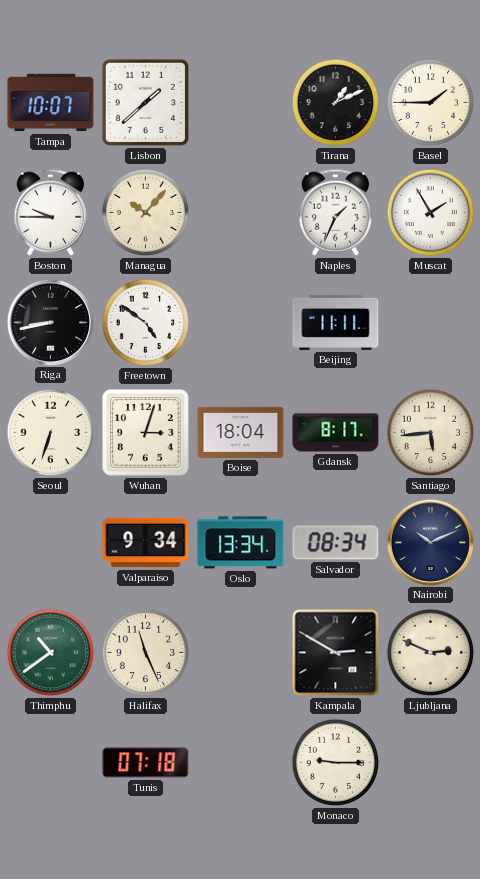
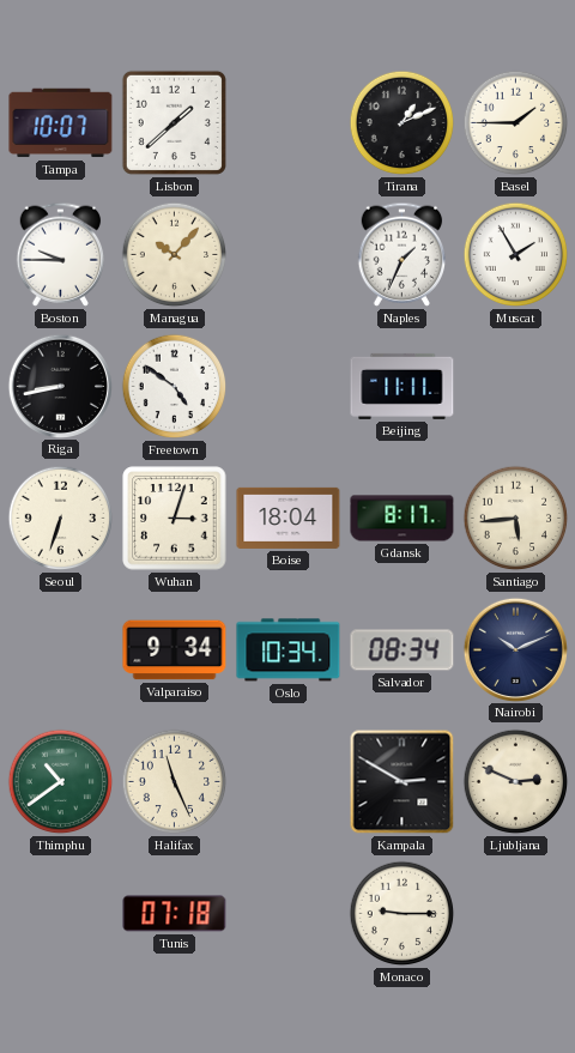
Oslo: 13:34 -> 10:34
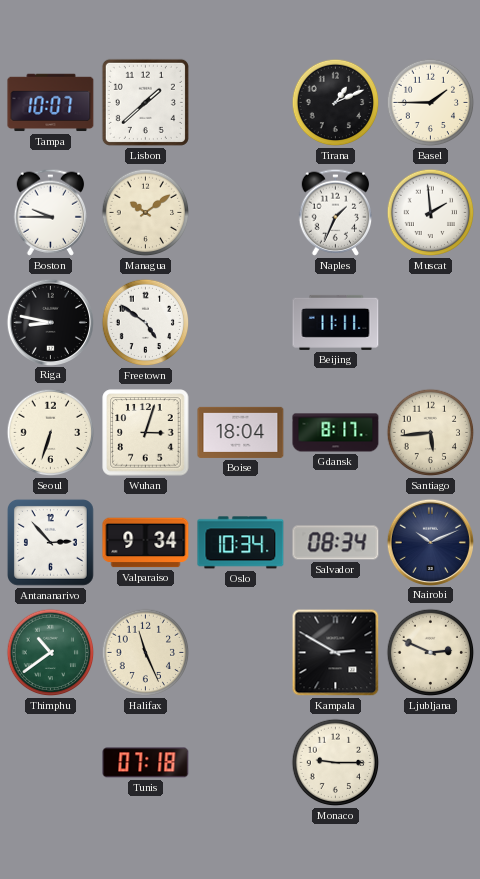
Managua: 10:07 -> 10:09
Muscat: 1:55 -> 1:59
Riga: 8:43 -> 8:47
Antananarivo: none -> 2:53
